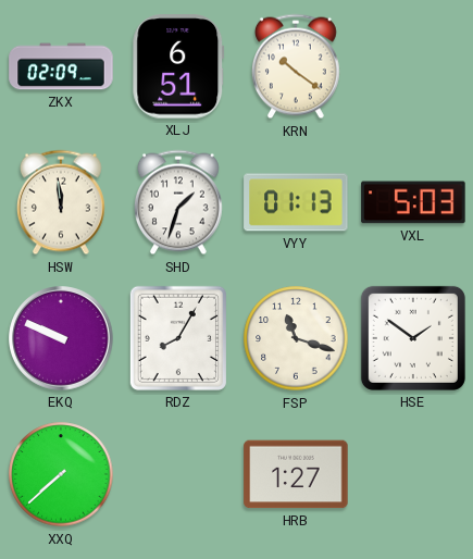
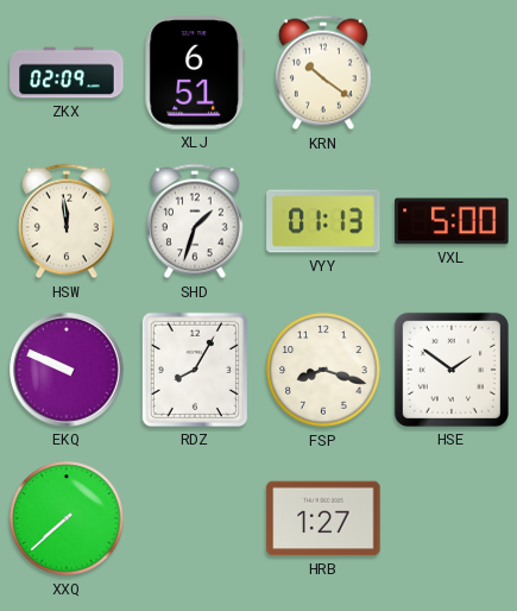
VXL: 5:03 -> 5:00
FSP: 11:18 -> 8:18
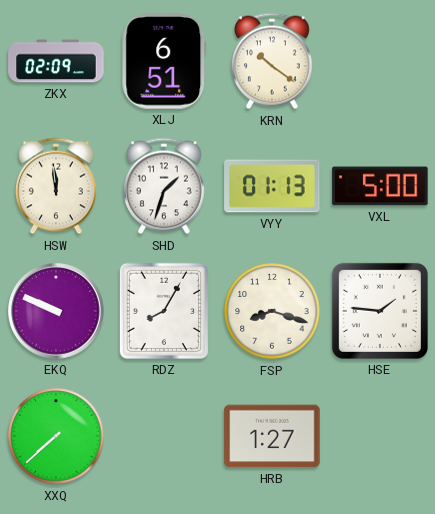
HSE: 1:51 -> 1:46
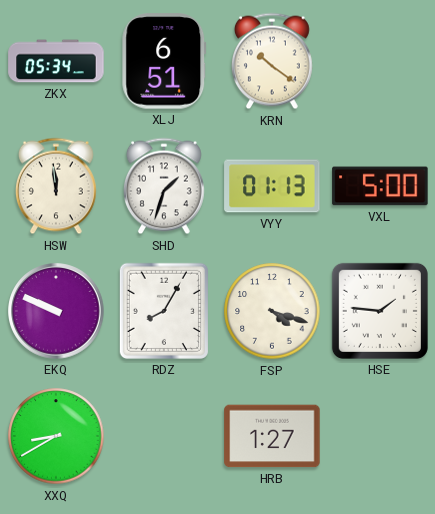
ZKX: 02:09 -> 05:34
FSP: 8:18 -> 4:18
XXQ: 7:38 -> 8:40
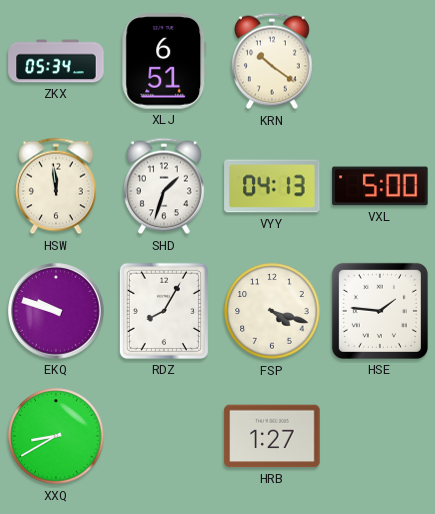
VYY: 01:13 -> 04:13
EKQ: 9:49 -> 9:48
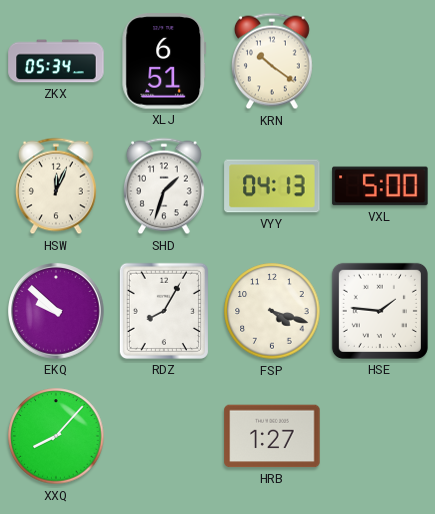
HSW: 11:59 -> 12:04
EKQ: 9:48 -> 9:52
XXQ: 8:40 -> 8:07
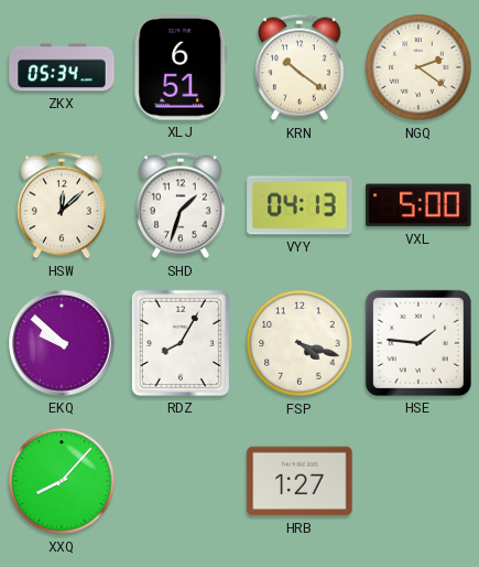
NGQ: none -> 2:21
HSW: 12:04 -> 12:08
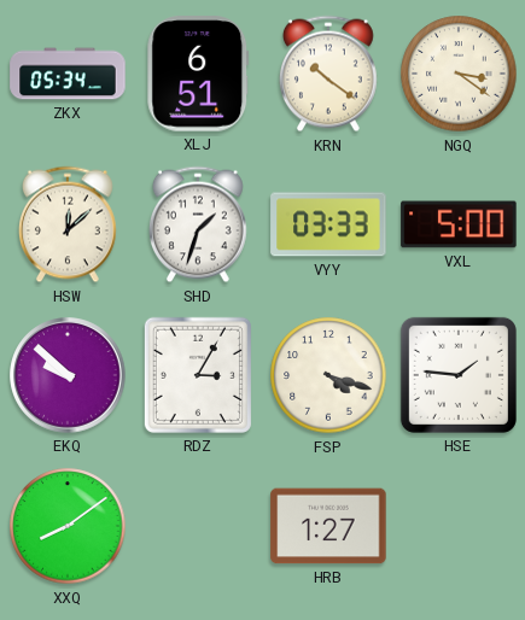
NGQ: 2:21 -> 3:21
VYY: 04:13 -> 03:33
RDZ: 8:05 -> 3:05
XXQ: 8:07 -> 8:09
